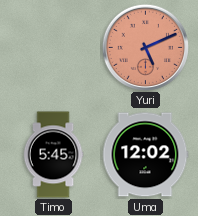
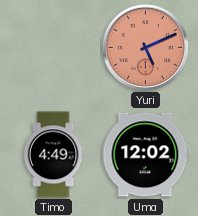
Timo: 5:45 -> 4:49
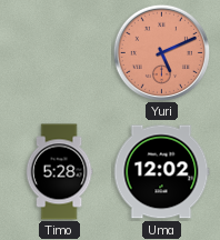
Timo: 4:49 -> 5:28
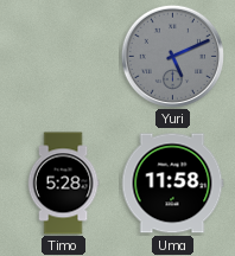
Yuri dial: salmon -> grey
Uma: 12:02 -> 11:58
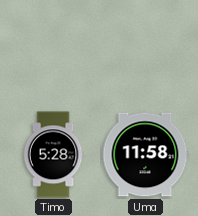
Yuri: 5:11 -> none
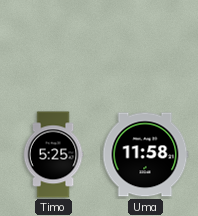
Timo: 5:28 -> 5:25
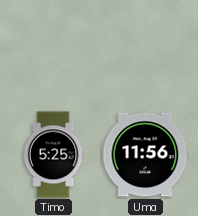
Uma: 11:58 -> 11:56
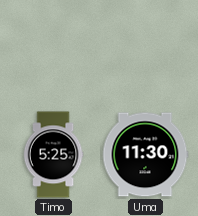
Uma: 11:56 -> 11:30
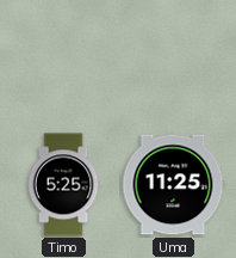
Uma: 11:30 -> 11:25
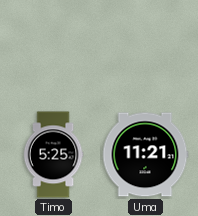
Uma: 11:25 -> 11:21
